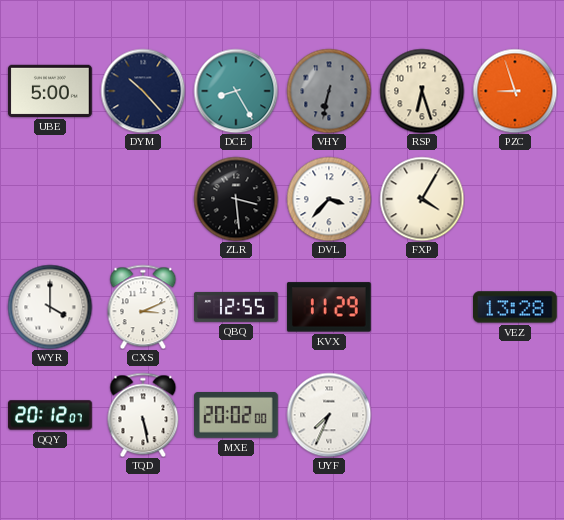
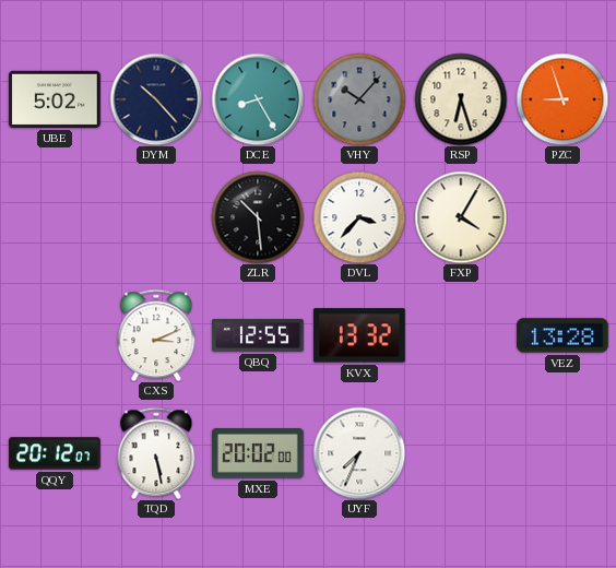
UBE: 5:00 -> 5:02
VHY: 6:32 -> 10:07
ZLR: 3:29 -> 10:29
WYR: 4:00 -> none
KVX: 11:29 -> 13:32
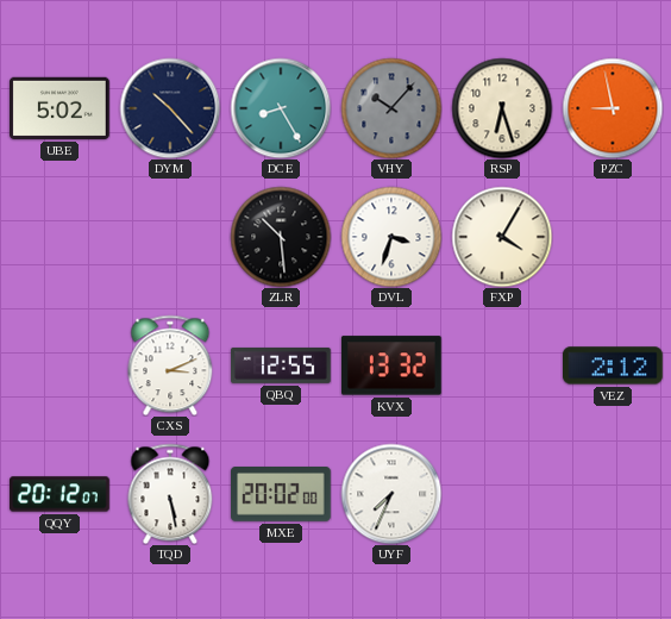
PZC: 8:57 -> 8:58
DVL: 3:37 -> 3:33
VEZ: 13:28 -> 2:12
